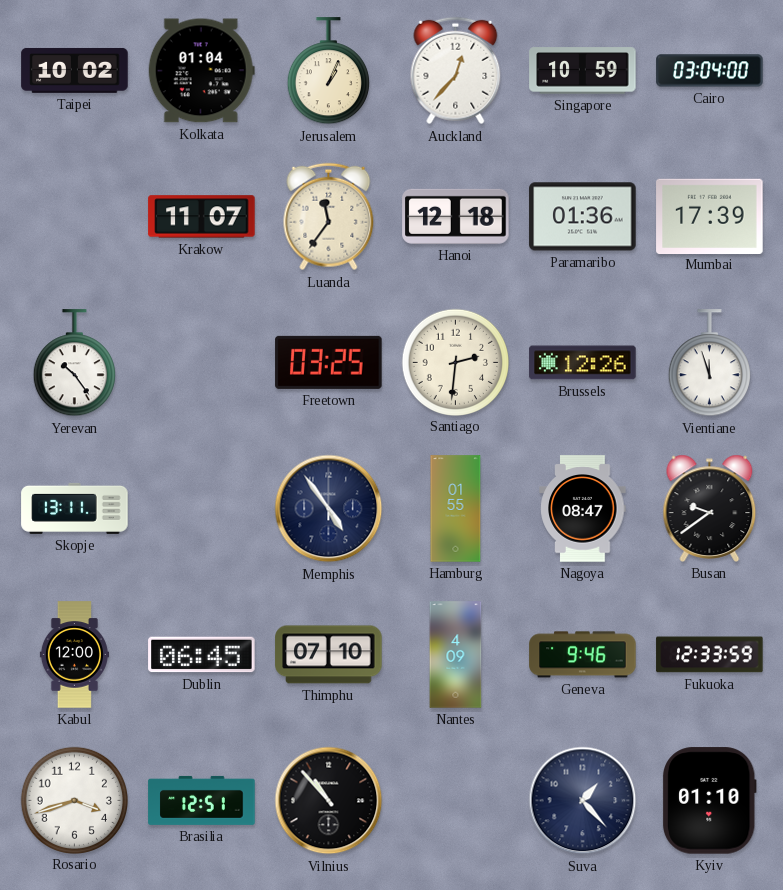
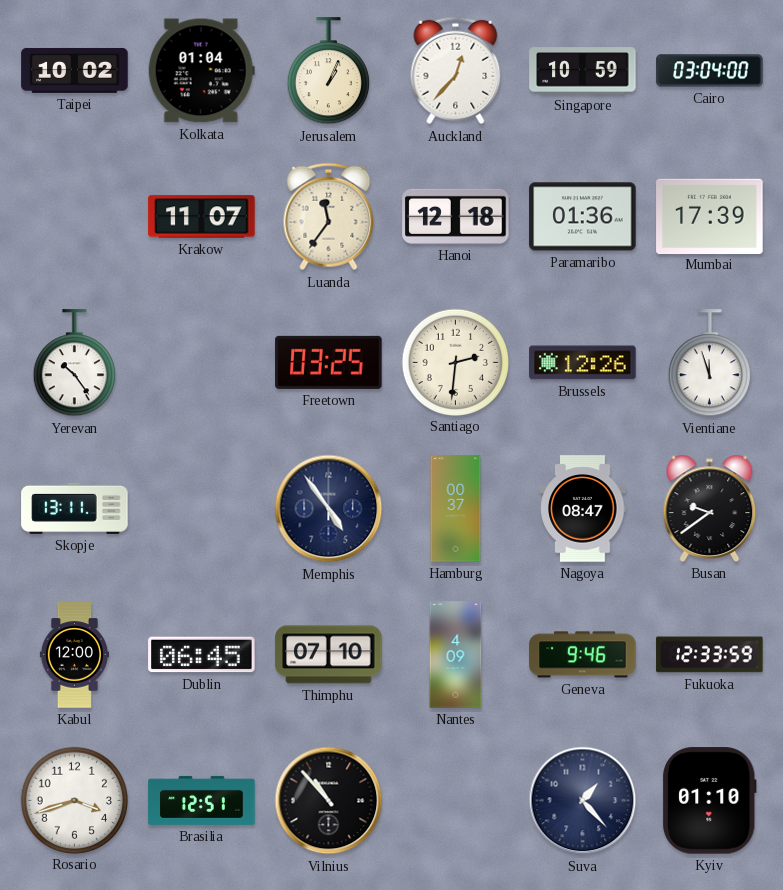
Hamburg: 01:55 -> 00:37
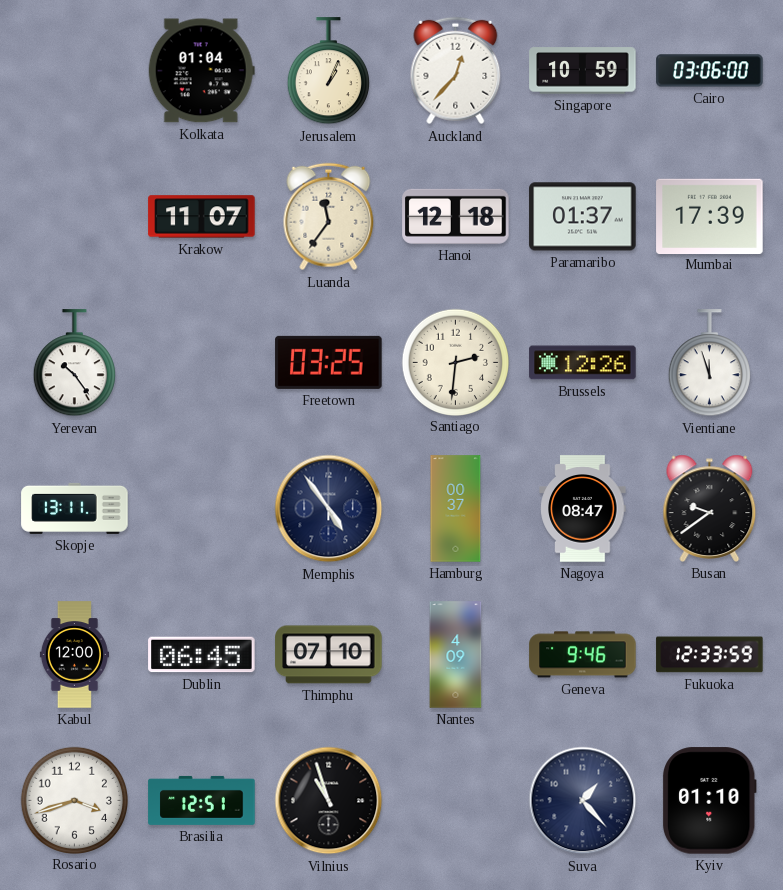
Taipei: 10:02 -> none
Cairo: 03:04 -> 03:06
Paramaribo: 01:36 -> 01:37
Vilnius: 10:53 -> 10:57
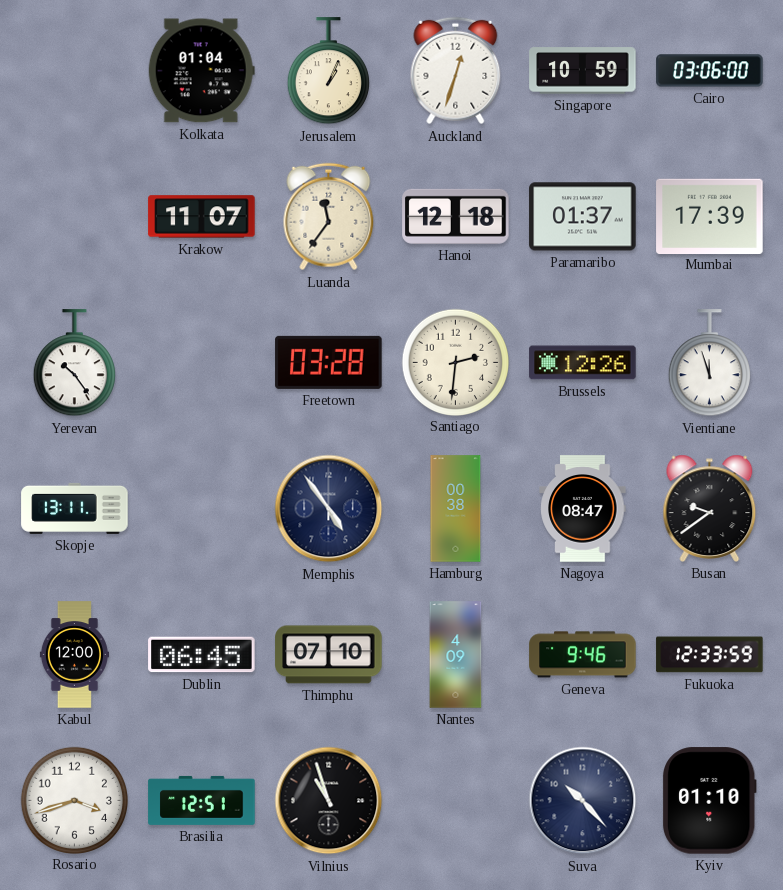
Auckland: 12:37 -> 12:33
Freetown: 03:25 -> 03:28
Hamburg: 00:37 -> 00:38
Suva: 1:23 -> 10:23
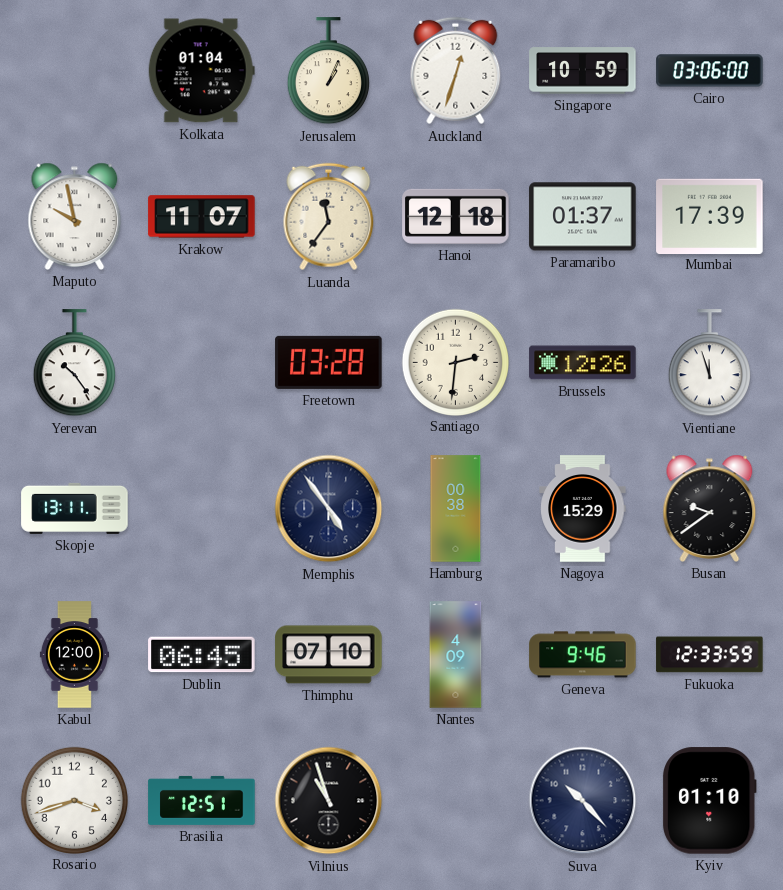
Maputo: none -> 9:58
Nagoya: 08:47 -> 15:29
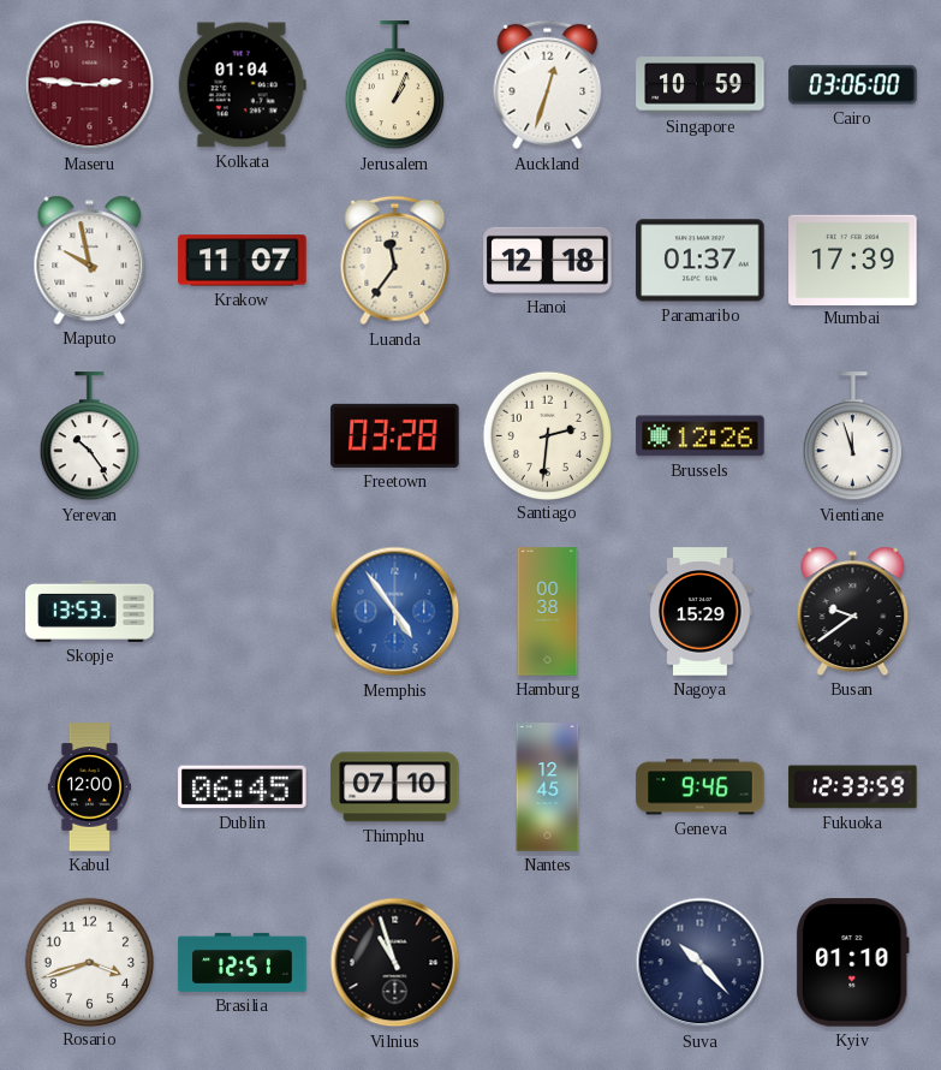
Maseru: none -> 2:46
Skopje: 13:11 -> 13:53
Memphis dial: navy -> blue
Nantes: 4:09 -> 12:45
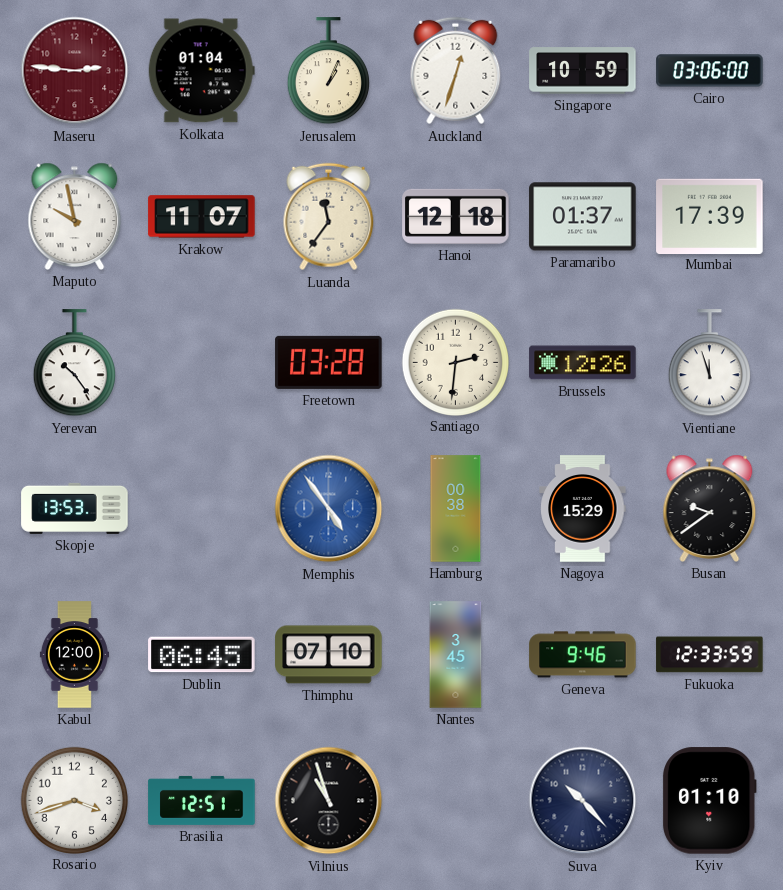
Nantes: 12:45 -> 3:45
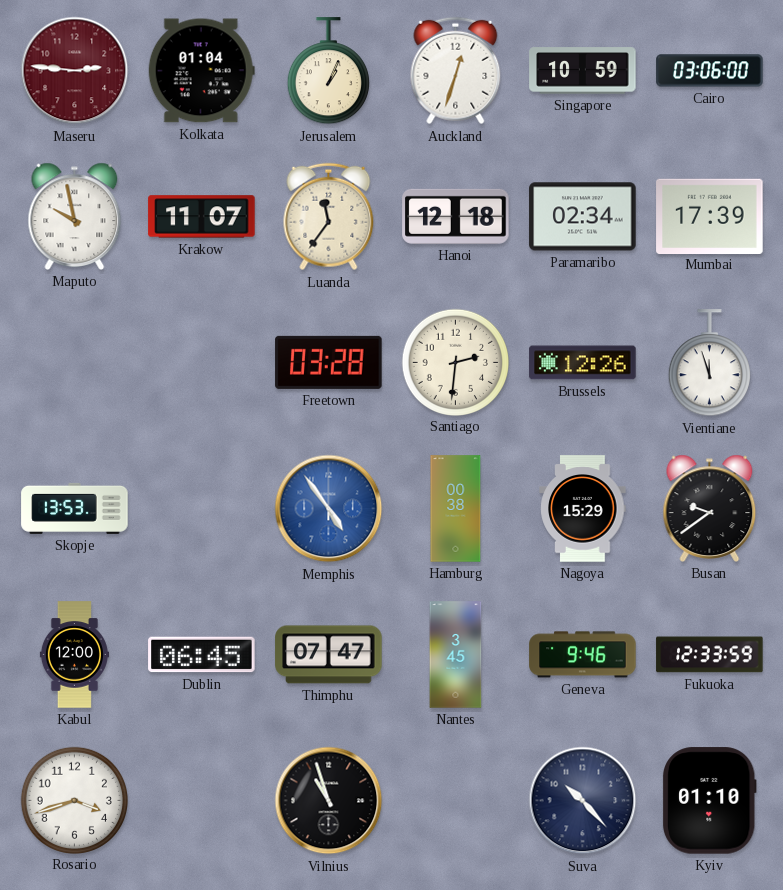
Paramaribo: 01:37 -> 02:34
Yerevan: 10:24 -> none
Thimphu: 07:10 -> 07:47
Brasilia: 12:51 -> none
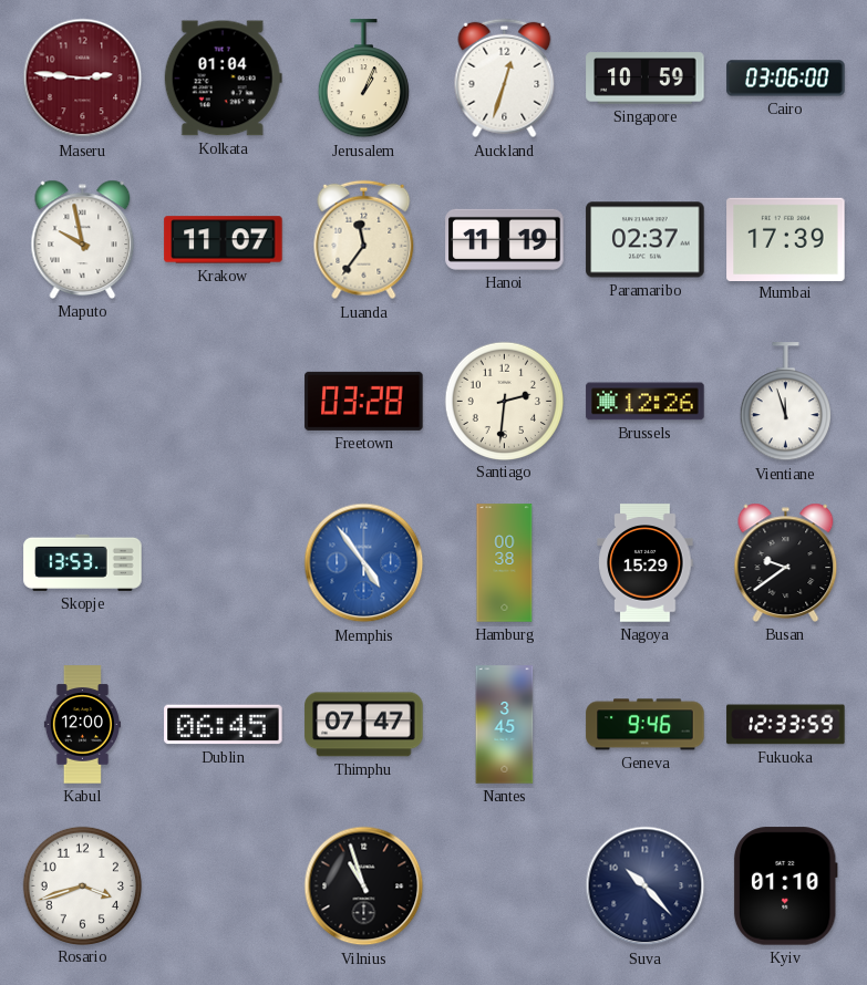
Hanoi: 12:18 -> 11:19
Paramaribo: 02:34 -> 02:37
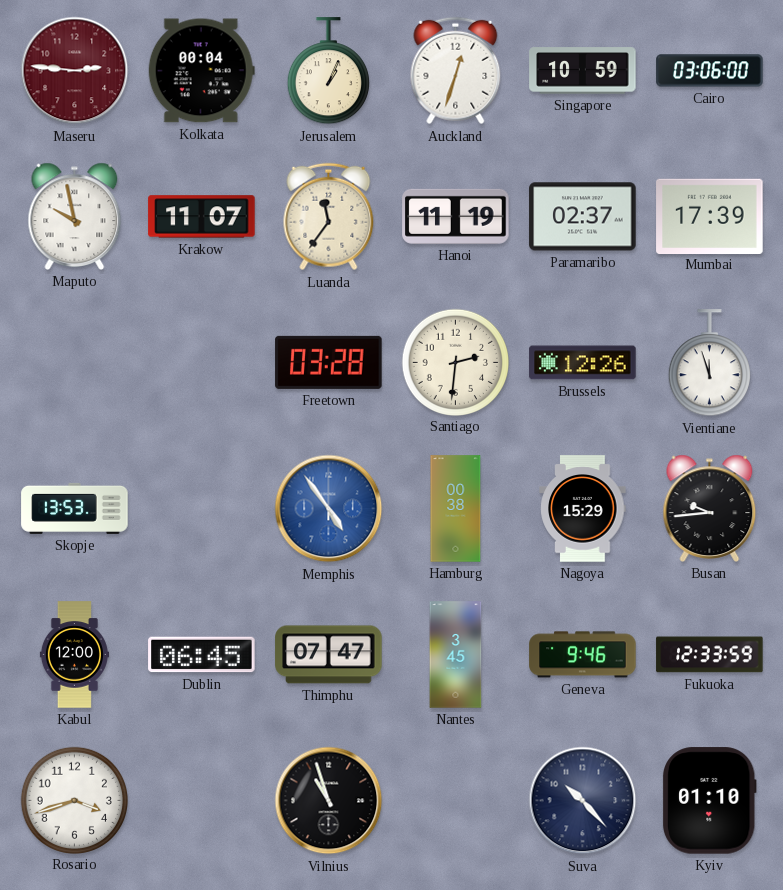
Kolkata: 01:04 -> 00:04
Busan: 9:39 -> 9:44
